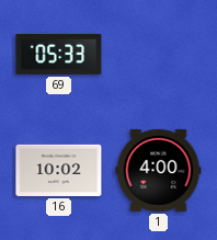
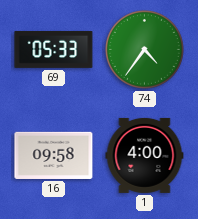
74: none -> 4:36
16: 10:02 -> 09:58
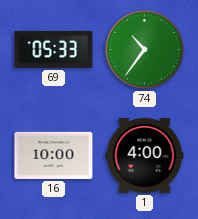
74: 4:36 -> 10:36
16: 09:58 -> 10:00
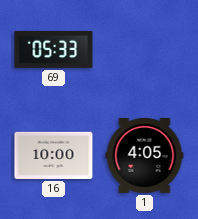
74: 10:36 -> none
1: 4:00 -> 4:05
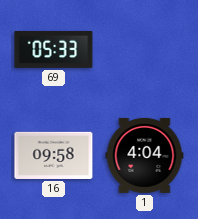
16: 10:00 -> 09:58
1: 4:05 -> 4:04
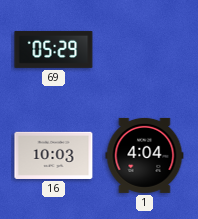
69: 05:33 -> 05:29
16: 09:58 -> 10:03
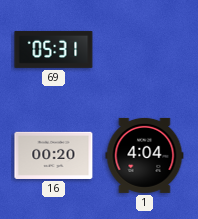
69: 05:29 -> 05:31
16: 10:03 -> 00:20
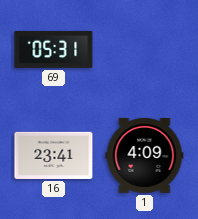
16: 00:20 -> 23:41
1: 4:04 -> 4:09
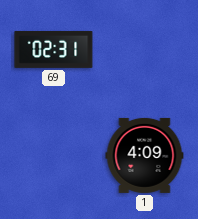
69: 05:31 -> 02:31
16: 23:41 -> none
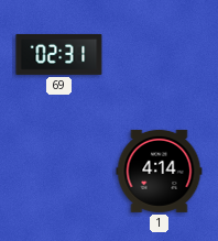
1: 4:09 -> 4:14
